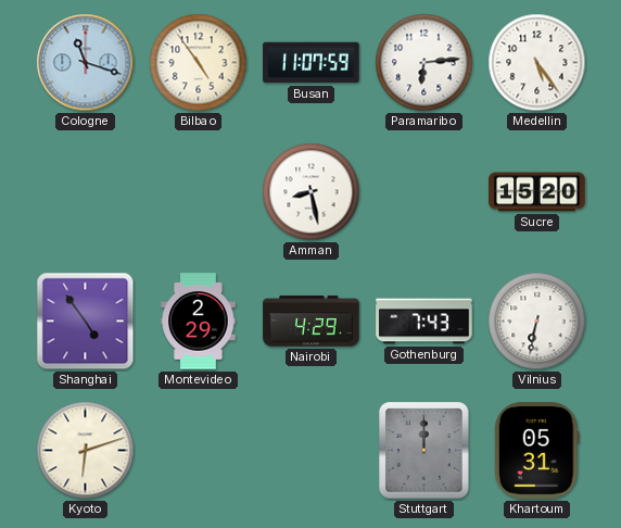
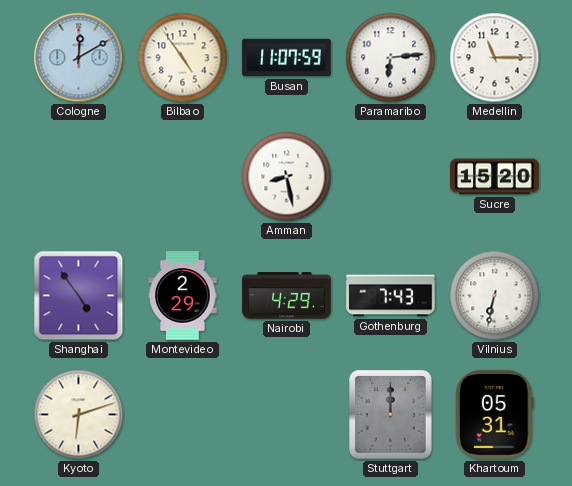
Cologne: 11:18 -> 12:10
Medellin: 5:24 -> 11:15
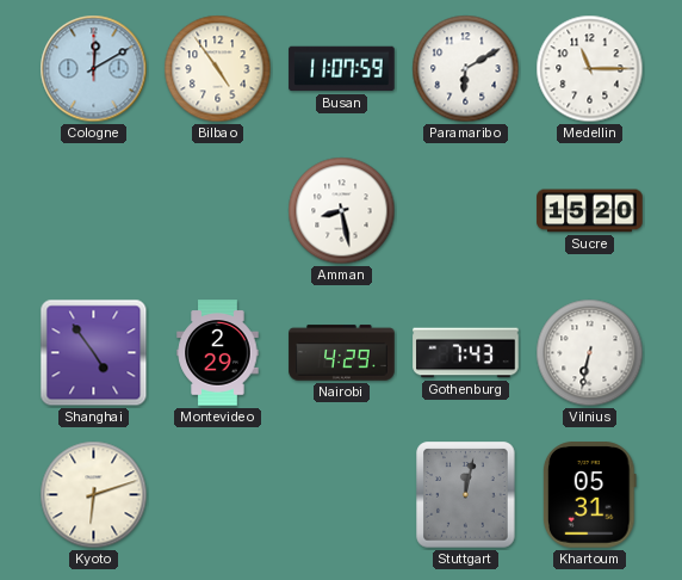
Paramaribo: 6:14 -> 6:10
Stuttgart: 12:00 -> 12:02
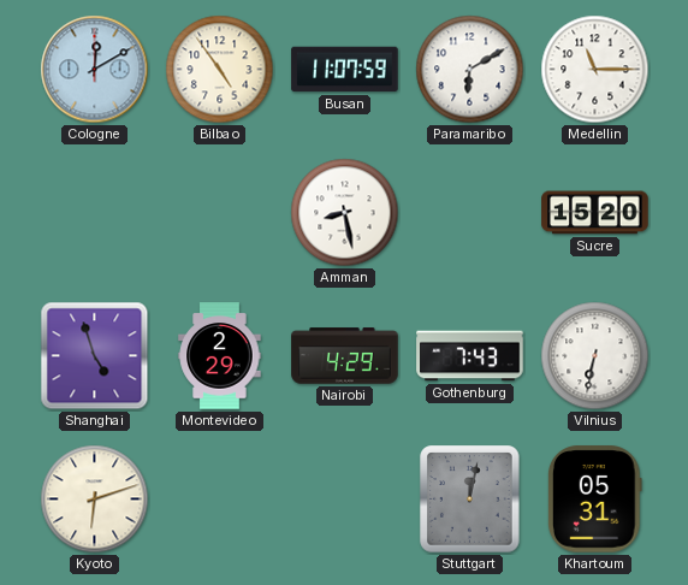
Shanghai: 4:54 -> 4:57
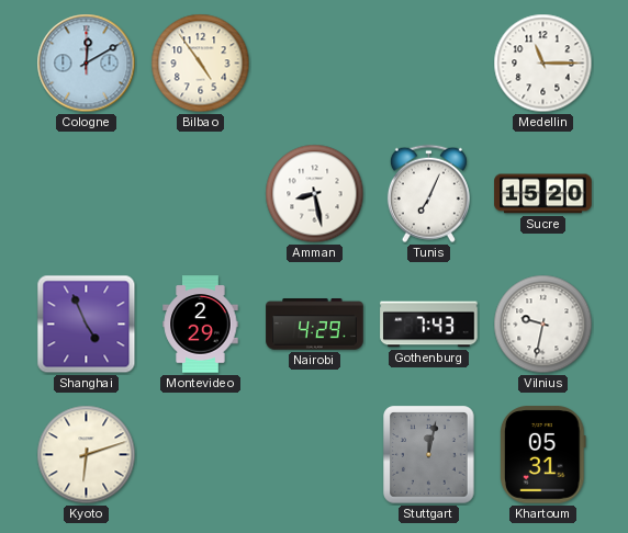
Busan: 11:07 -> none
Paramaribo: 6:10 -> none
Tunis: none -> 7:04
Shanghai: 4:57 -> 4:56
Vilnius: 6:32 -> 9:32
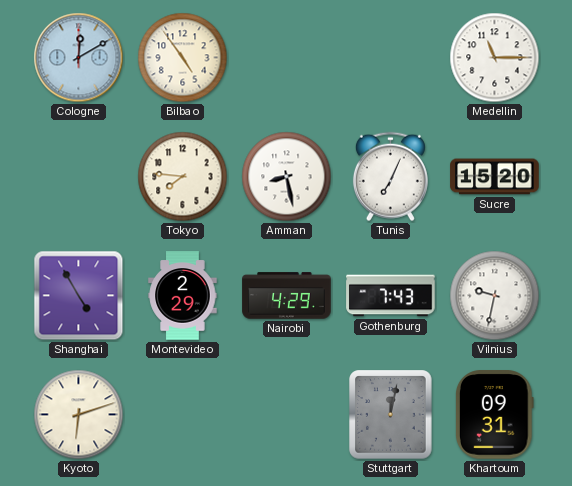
Tokyo: none -> 7:46
Shanghai: 4:56 -> 4:55
Khartoum: 05:31 -> 09:31
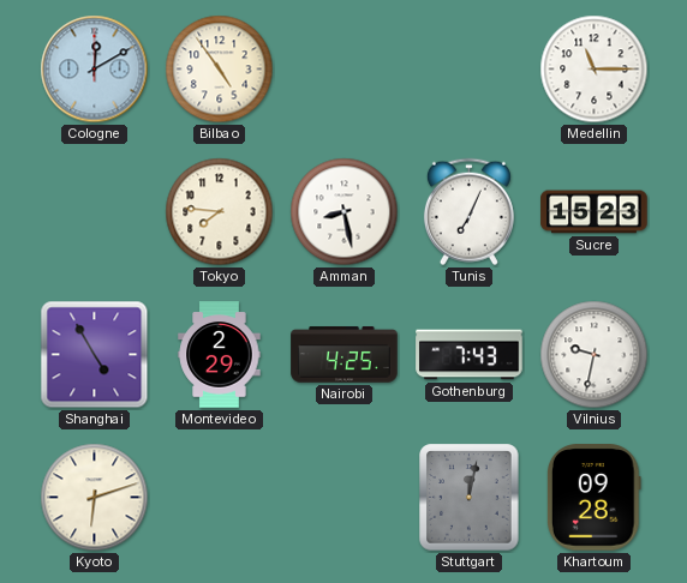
Sucre: 15:20 -> 15:23
Nairobi: 4:29 -> 4:25
Khartoum: 09:31 -> 09:28
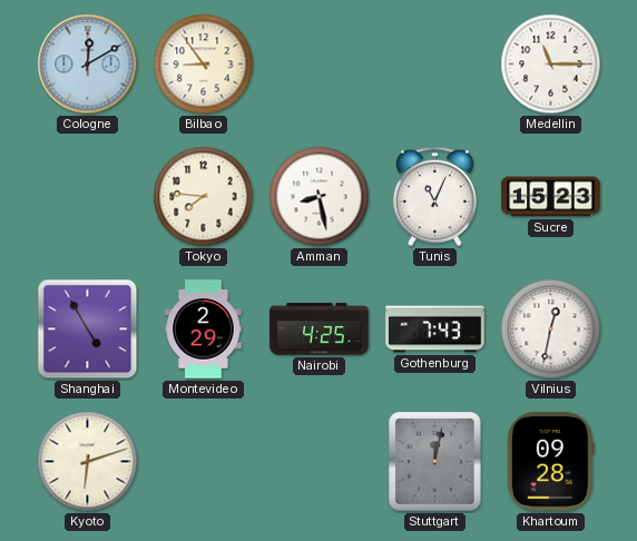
Bilbao: 4:54 -> 8:54
Tunis: 7:04 -> 11:04
Vilnius: 9:32 -> 12:32
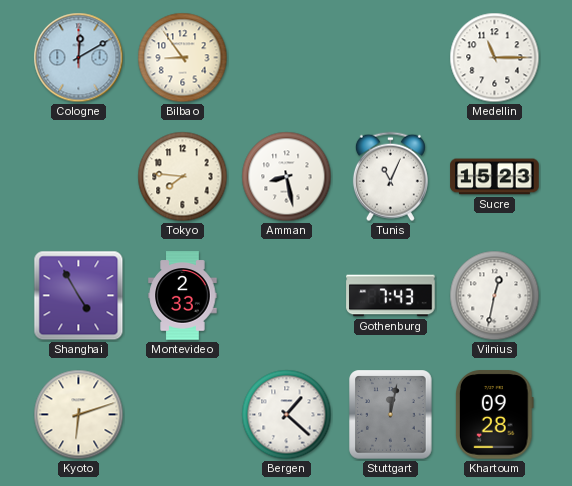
Montevideo: 2:29 -> 2:33
Nairobi: 4:25 -> none
Bergen: none -> 1:22
